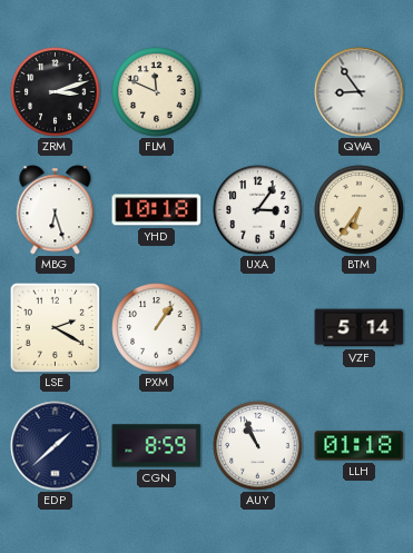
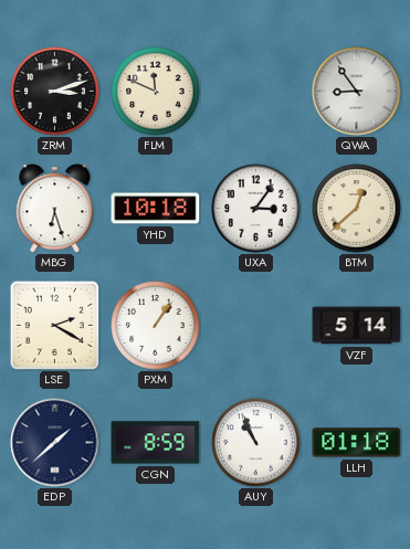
BTM: 6:36 -> 12:38
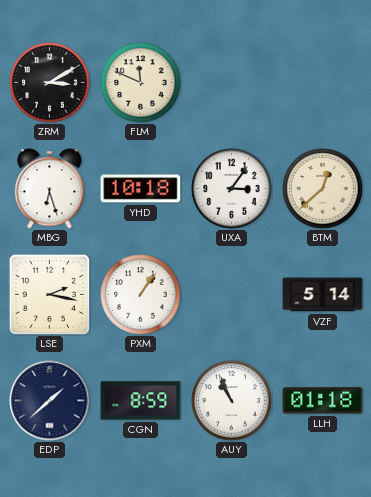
ZRM: 3:12 -> 3:10
QWA: 8:54 -> none
LSE: 2:20 -> 2:17
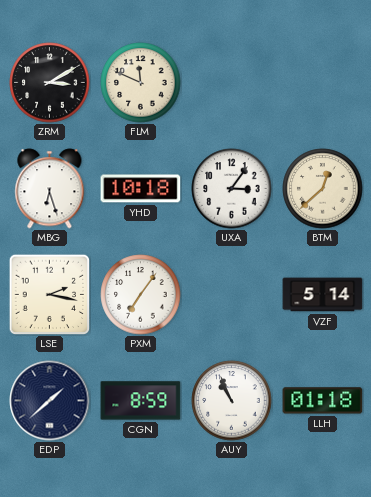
PXM: 1:06 -> 7:06
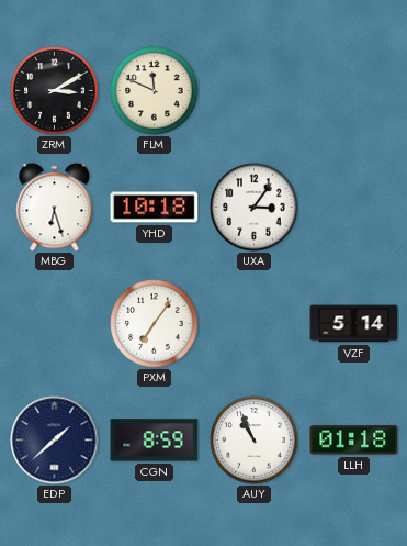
BTM: 12:38 -> none
LSE: 2:17 -> none
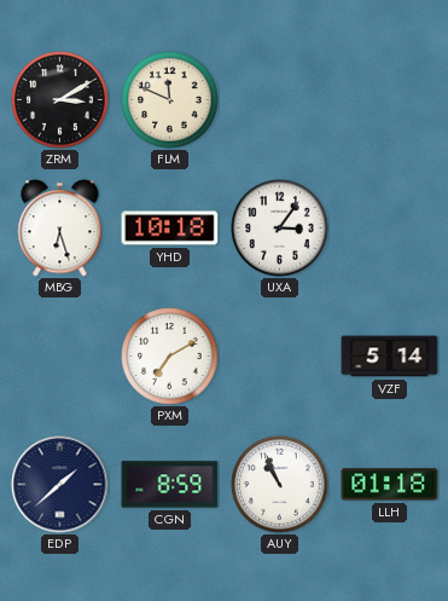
PXM: 7:06 -> 7:10
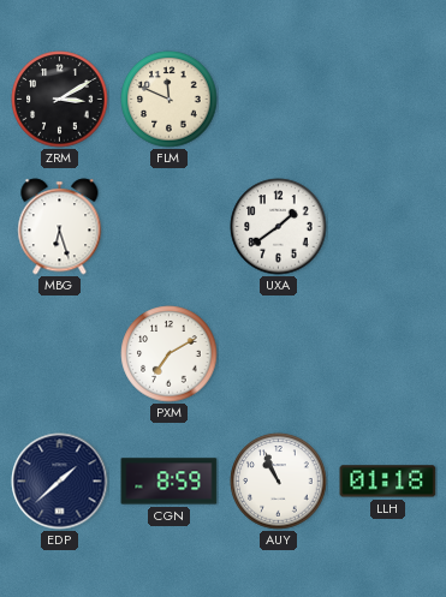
YHD: 10:18 -> none
UXA: 3:06 -> 1:39
VZF: 5:14 -> none
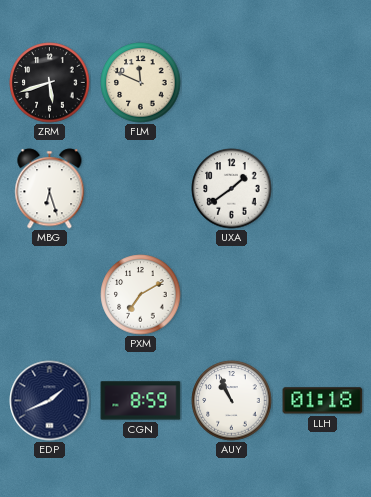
ZRM: 3:10 -> 5:42
EDP: 1:38 -> 1:41
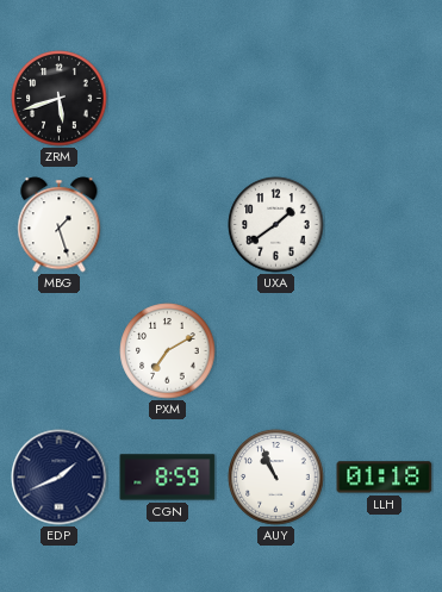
FLM: 11:49 -> none
MBG: 6:27 -> 1:27
